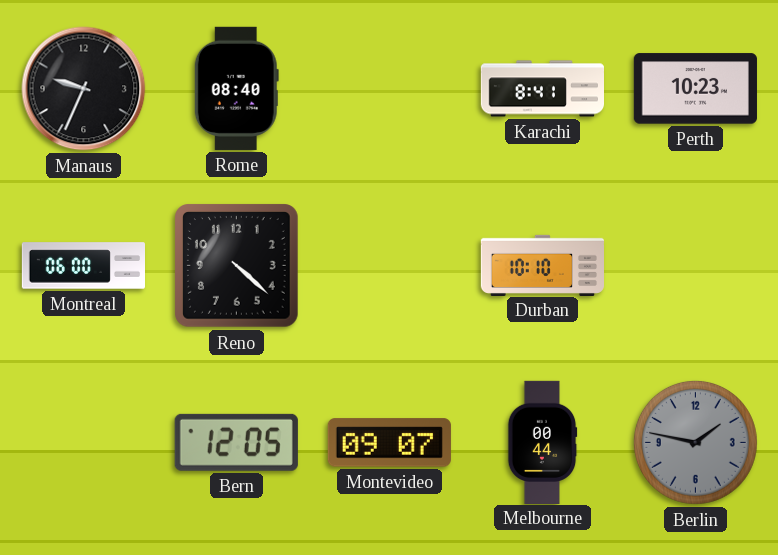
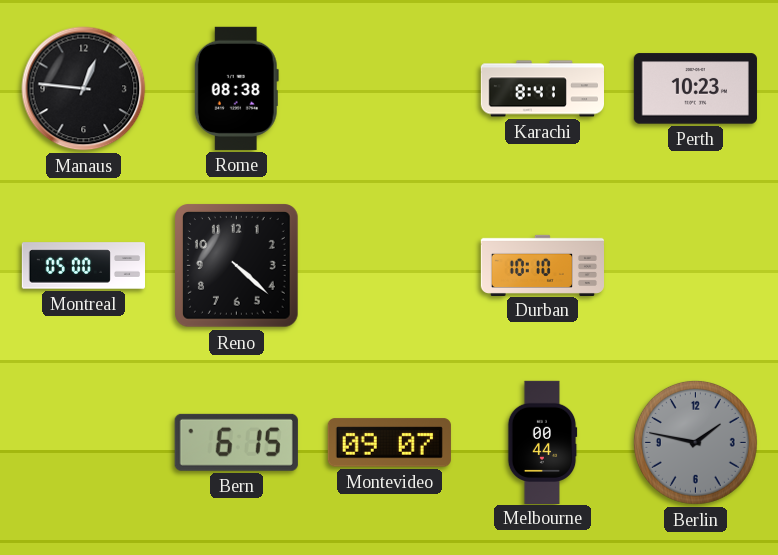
Manaus: 9:34 -> 12:46
Rome: 08:40 -> 08:38
Montreal: 06:00 -> 05:00
Bern: 12:05 -> 6:15
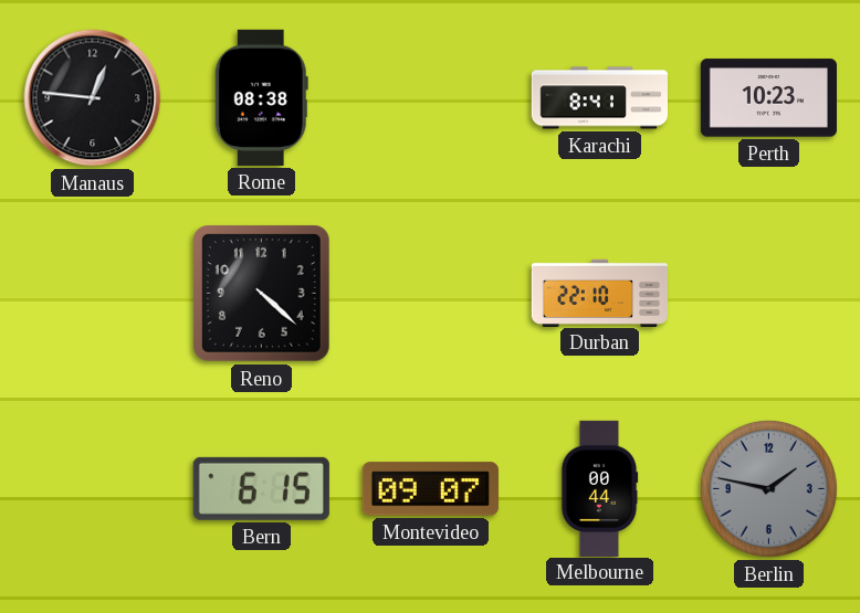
Montreal: 05:00 -> none
Durban: 10:10 -> 22:10
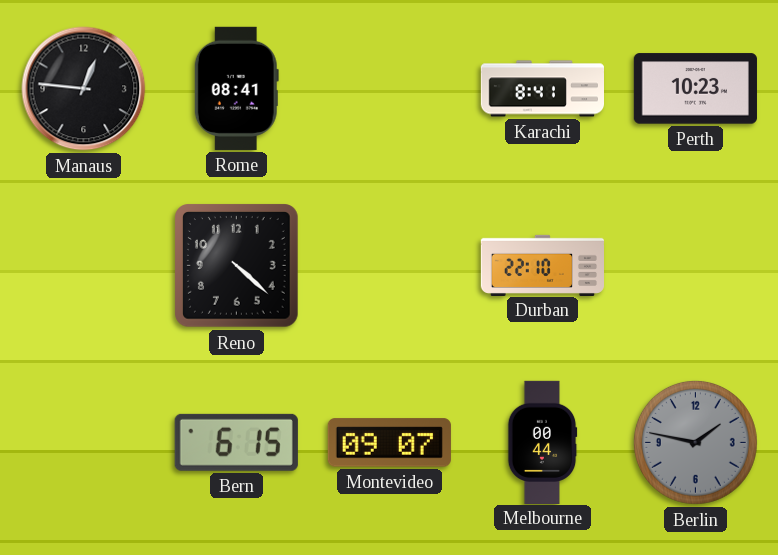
Rome: 08:38 -> 08:41
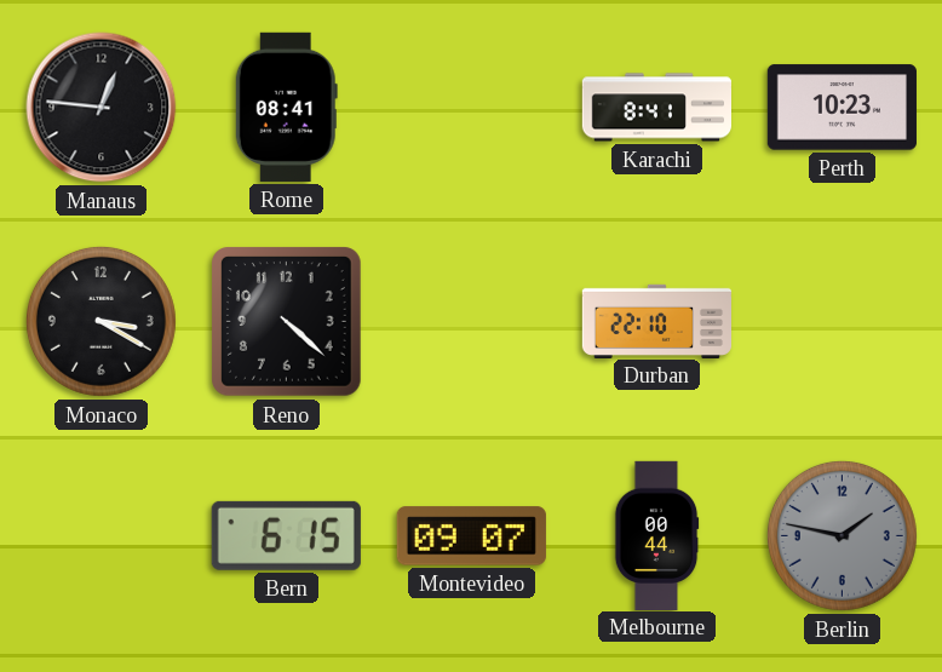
Monaco: none -> 3:20
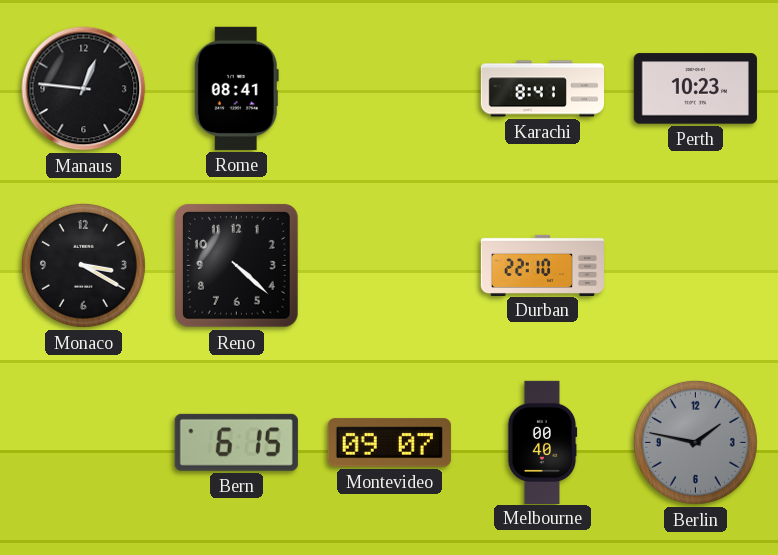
Melbourne: 00:44 -> 00:40
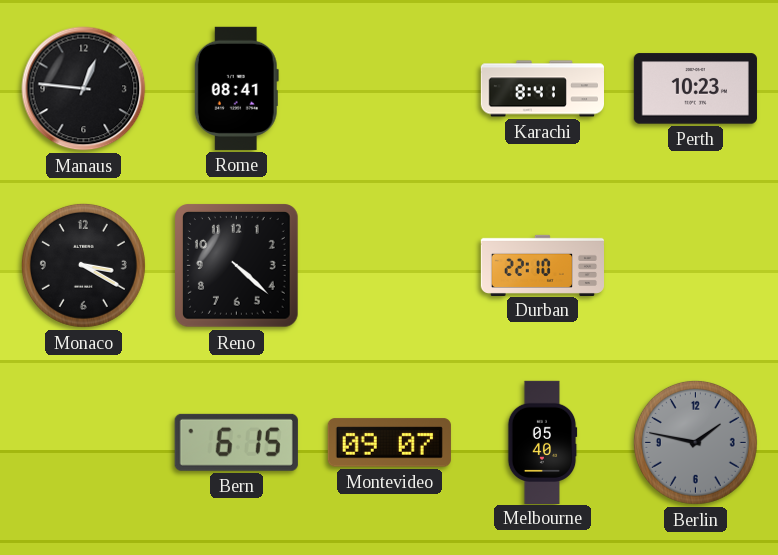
Melbourne: 00:40 -> 05:40
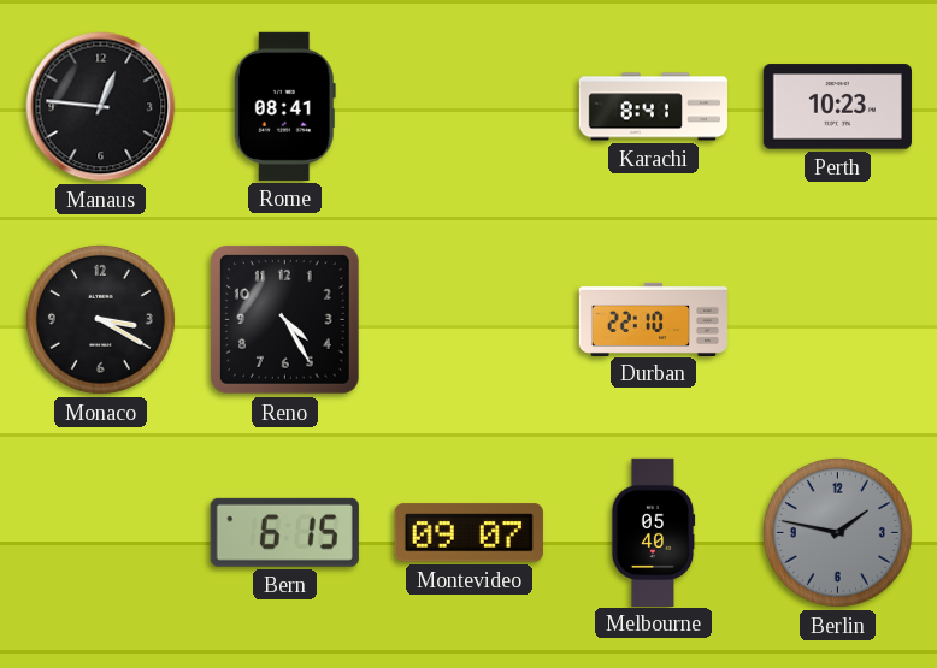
Reno: 4:22 -> 4:25
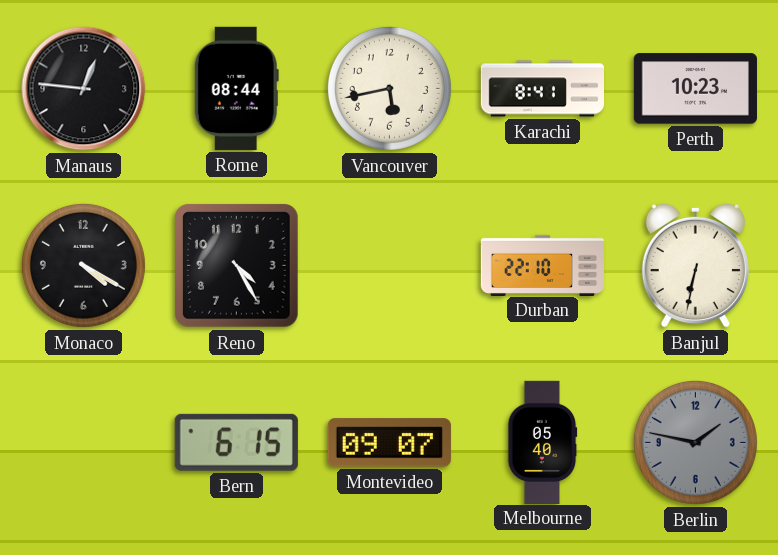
Rome: 08:41 -> 08:44
Vancouver: none -> 5:43
Monaco: 3:20 -> 4:20
Banjul: none -> 6:32
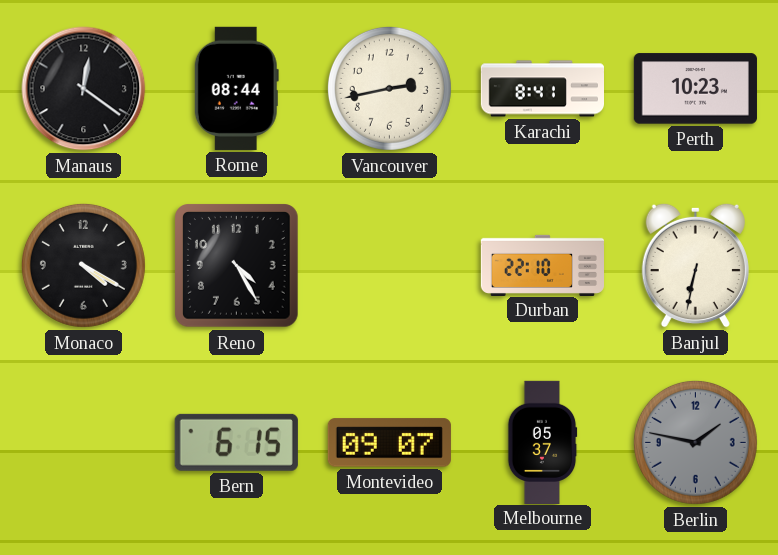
Manaus: 12:46 -> 12:21
Vancouver: 5:43 -> 2:43
Melbourne: 05:40 -> 05:37
